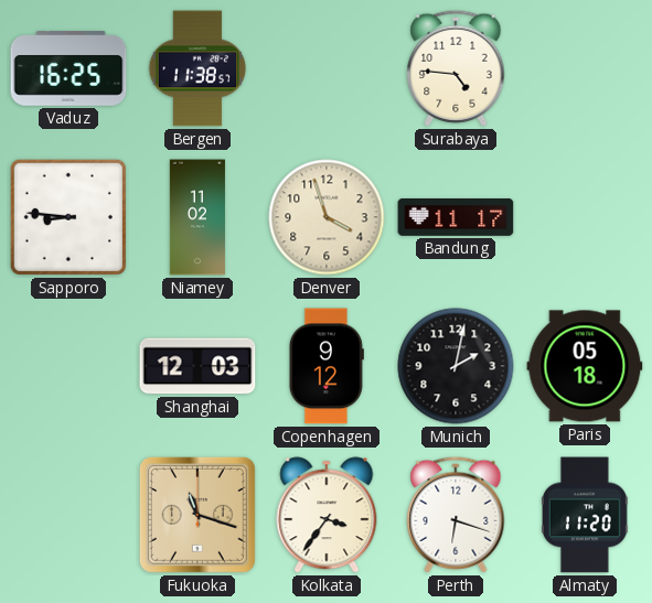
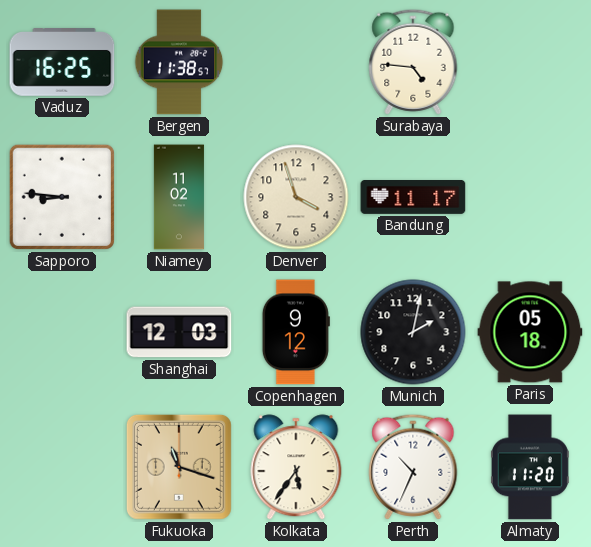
Kolkata: 3:36 -> 5:36
Perth: 6:18 -> 10:34
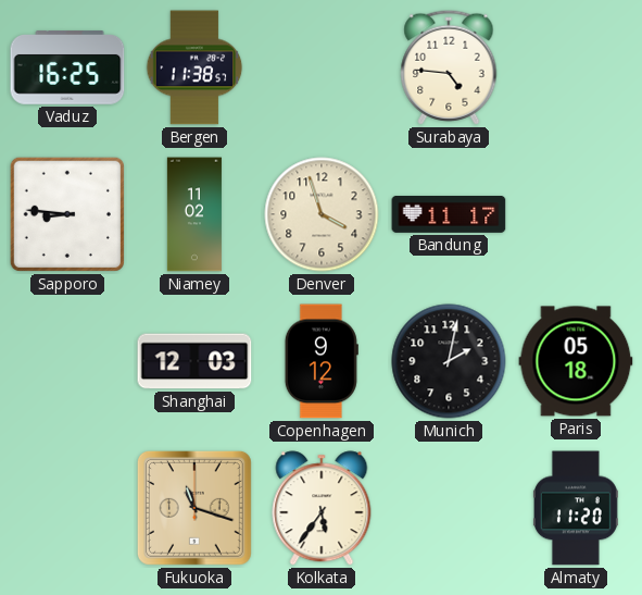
Perth: 10:34 -> none
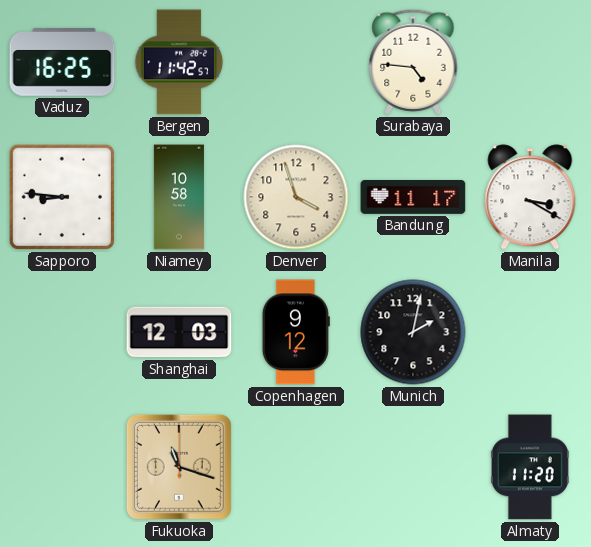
Bergen: 11:38 -> 11:42
Niamey: 11:02 -> 10:58
Manila: none -> 3:20
Paris: 05:18 -> none
Kolkata: 5:36 -> none
